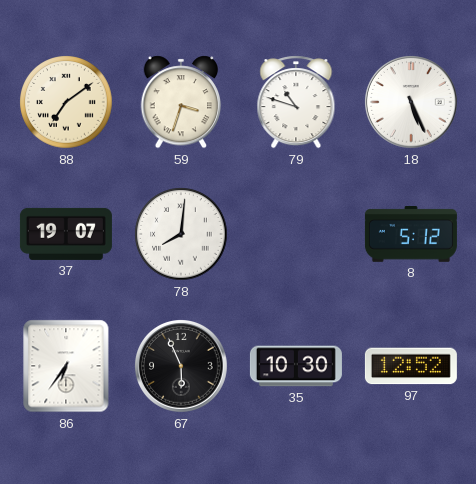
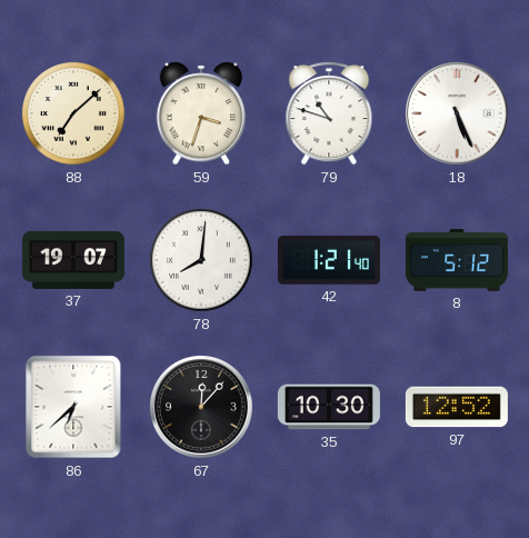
88: 7:09 -> 7:08
42: none -> 1:21
86: 6:36 -> 6:38
67: 5:56 -> 12:07
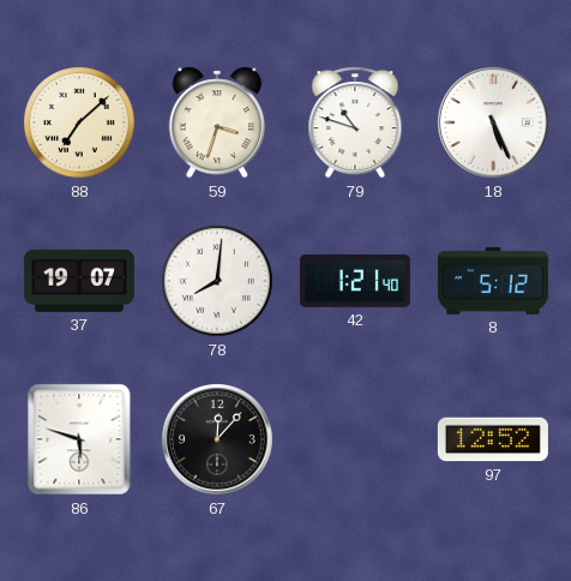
86: 6:38 -> 5:48
35: 10:30 -> none
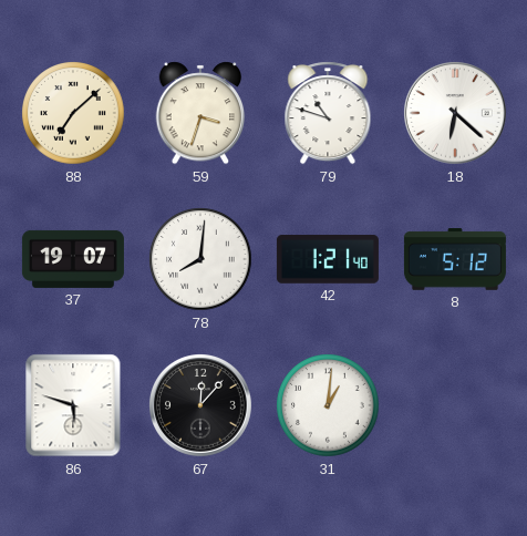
18: 5:26 -> 6:22
31: none -> 1:01
97: 12:52 -> none
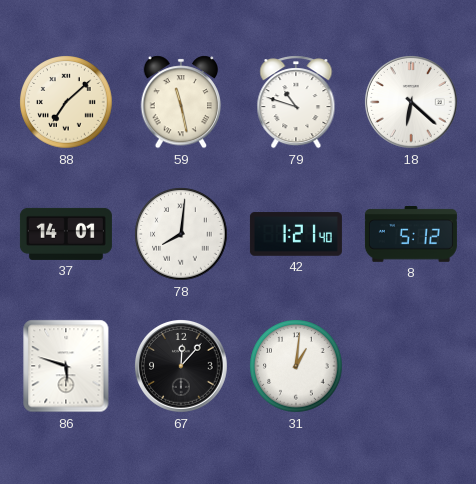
59: 3:33 -> 11:28
37: 19:07 -> 14:01
